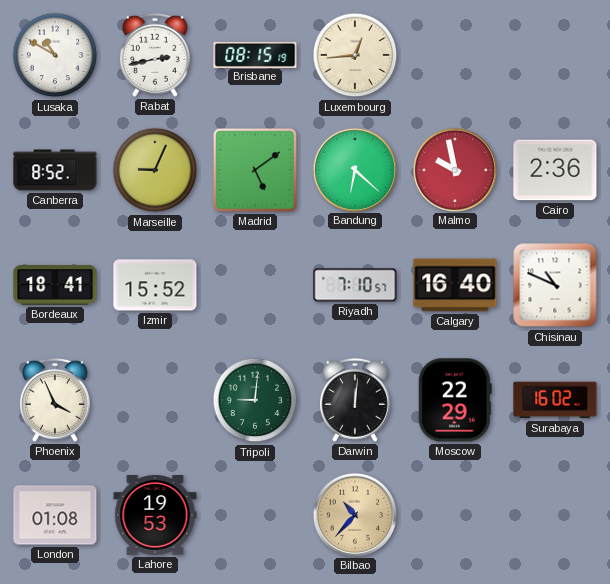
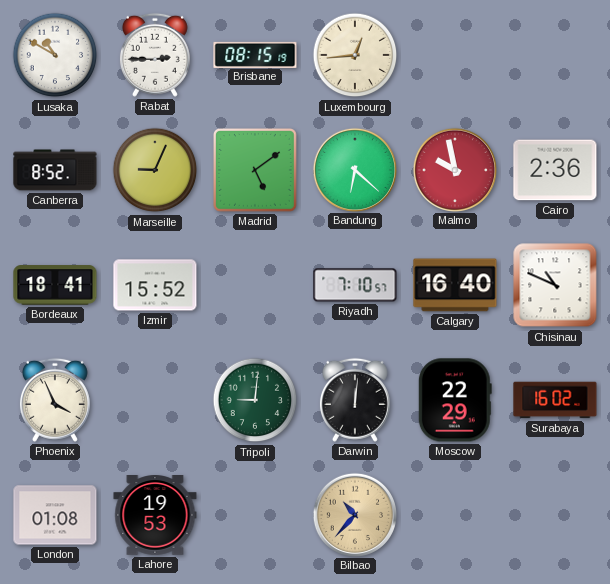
Rabat: 2:43 -> 2:45
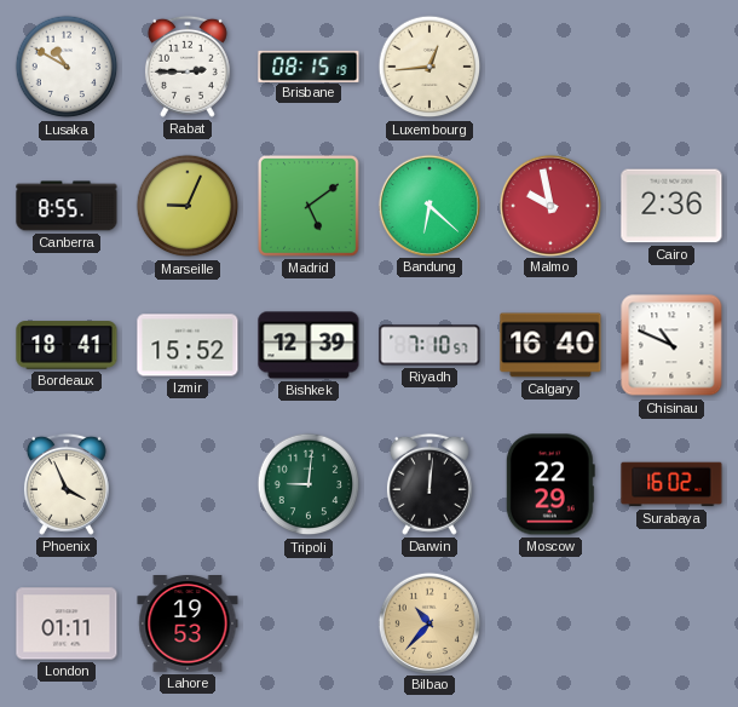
Canberra: 8:52 -> 8:55
Bishkek: none -> 12:39
London: 01:08 -> 01:11
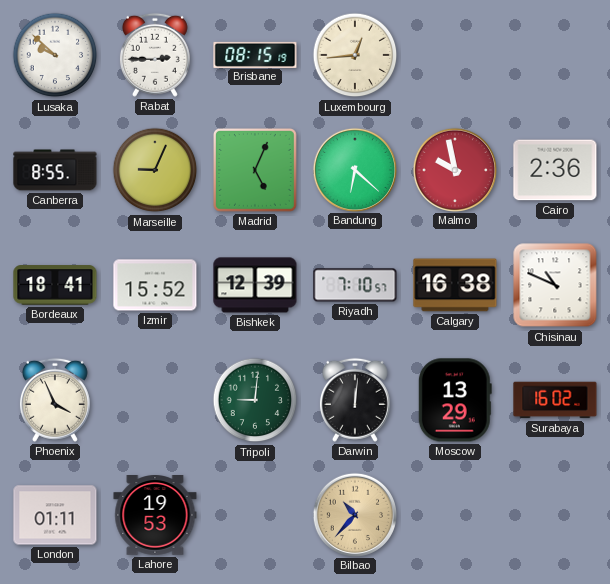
Lusaka: 10:50 -> 9:52
Madrid: 5:09 -> 5:04
Calgary: 16:40 -> 16:38
Moscow: 22:29 -> 13:29
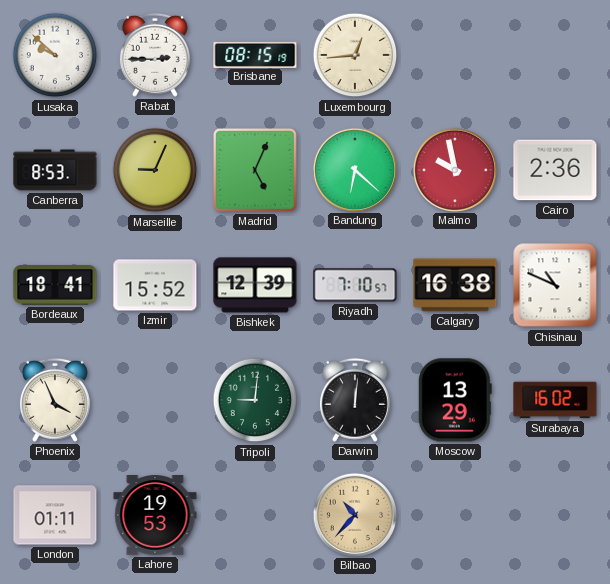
Canberra: 8:55 -> 8:53
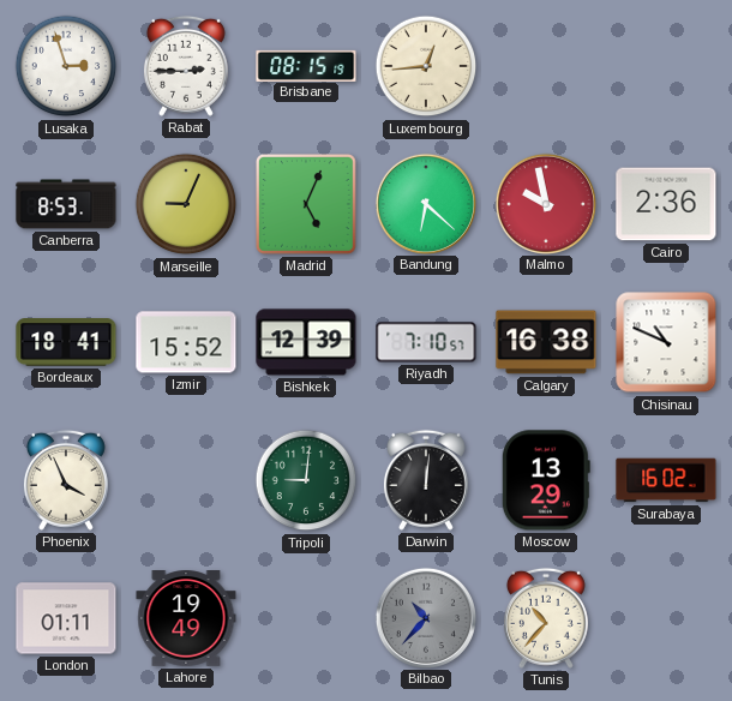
Lusaka: 9:52 -> 2:57
Lahore: 19:53 -> 19:49
Bilbao dial: champagne -> grey
Tunis: none -> 10:37
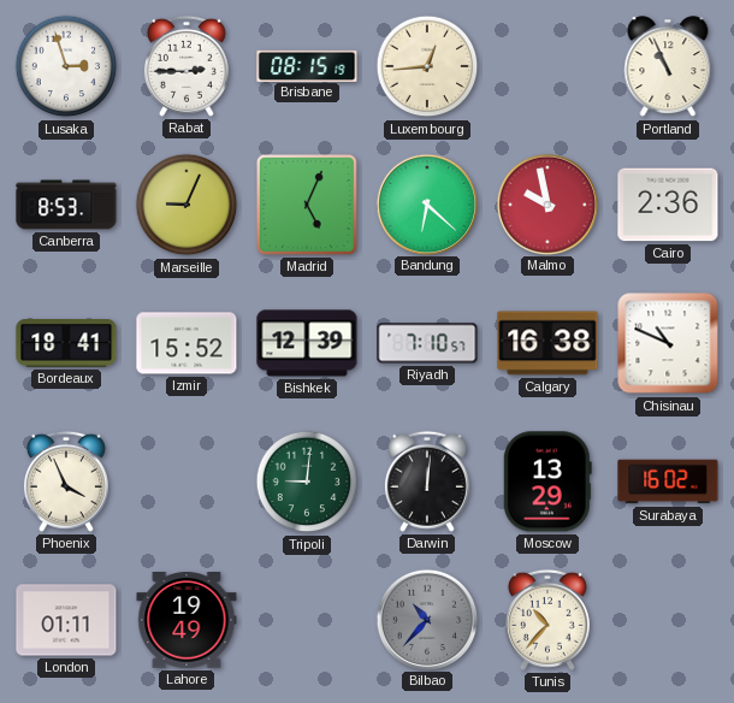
Portland: none -> 10:56
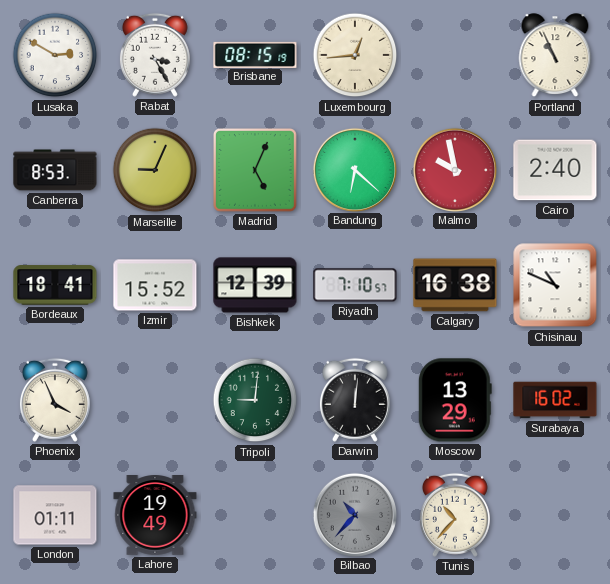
Lusaka: 2:57 -> 2:50
Rabat: 2:45 -> 3:25
Cairo: 2:36 -> 2:40
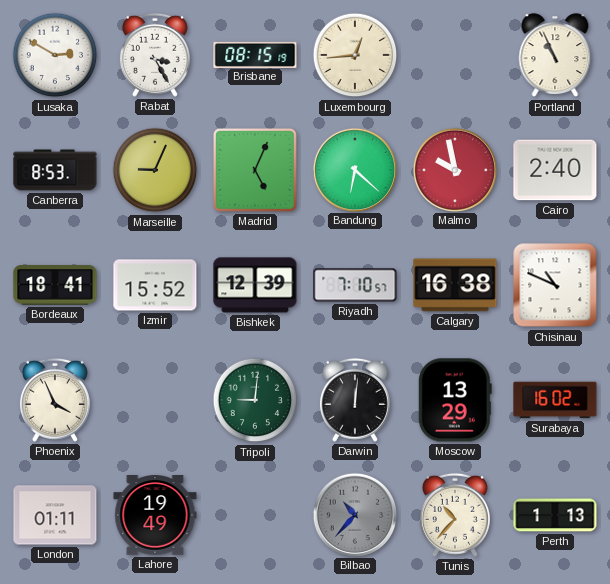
Perth: none -> 1:13
